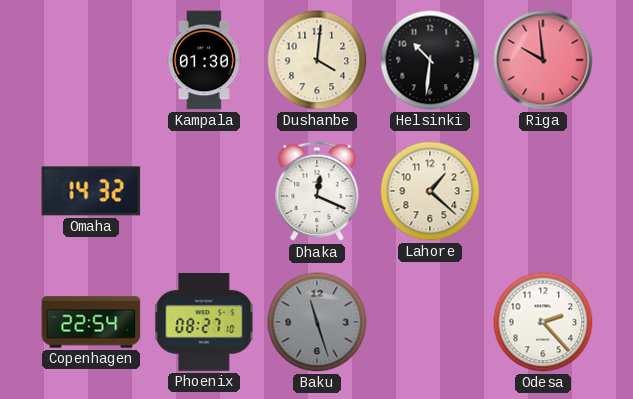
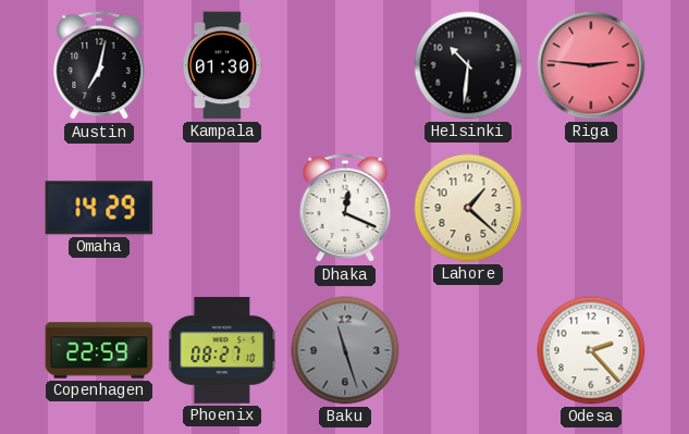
Austin: none -> 7:02
Dushanbe: 4:01 -> none
Riga: 9:59 -> 2:46
Omaha: 14:32 -> 14:29
Copenhagen: 22:54 -> 22:59
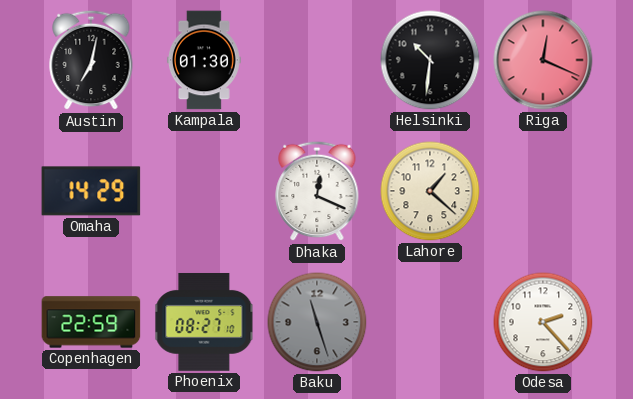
Riga: 2:46 -> 12:19
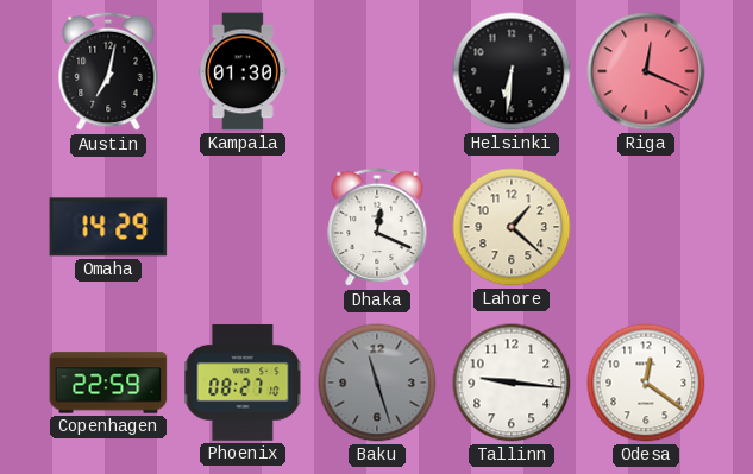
Helsinki: 10:31 -> 6:31
Tallinn: none -> 9:16
Odesa: 2:23 -> 12:21
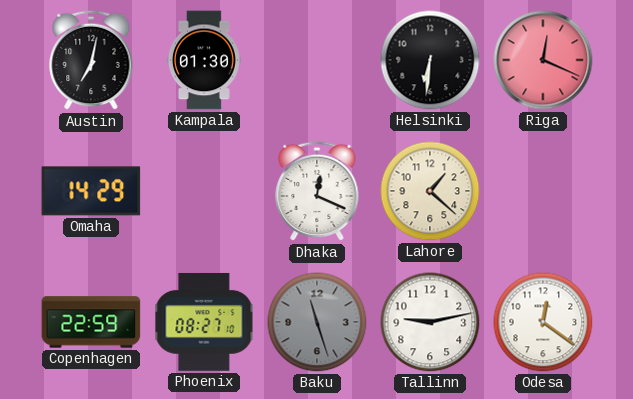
Tallinn: 9:16 -> 9:13
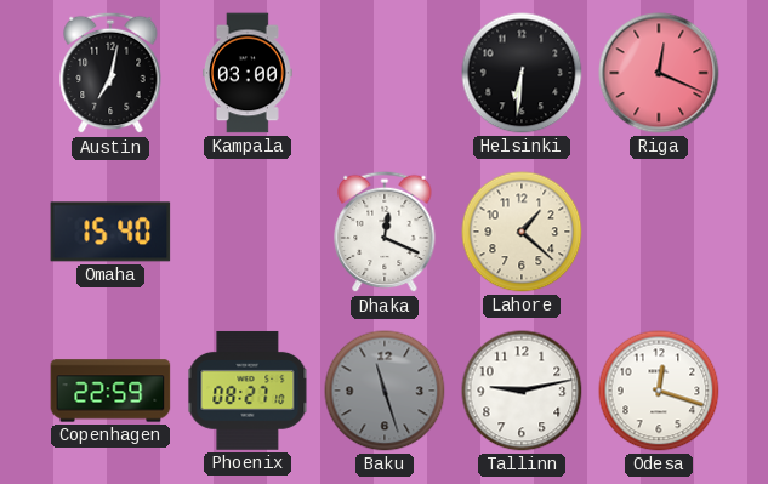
Kampala: 01:30 -> 03:00
Omaha: 14:29 -> 15:40
Odesa: 12:21 -> 12:18
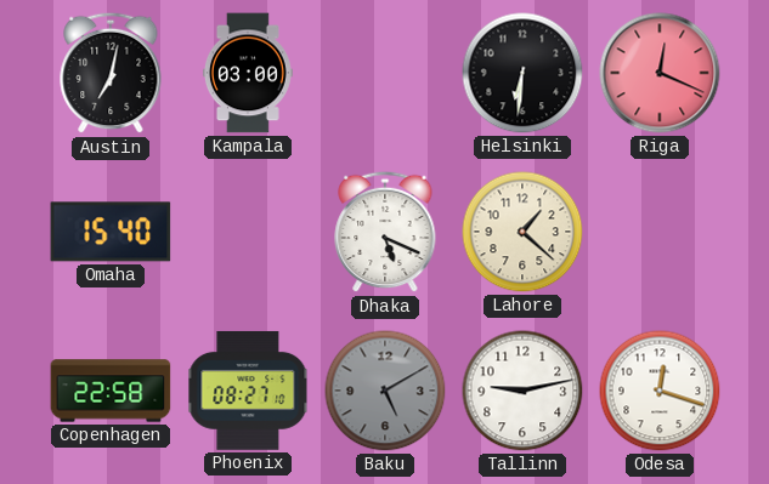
Dhaka: 12:19 -> 5:19
Copenhagen: 22:59 -> 22:58
Baku: 11:27 -> 5:10
